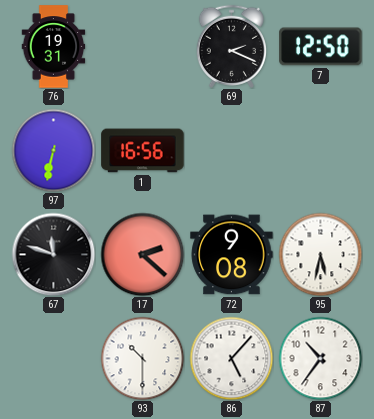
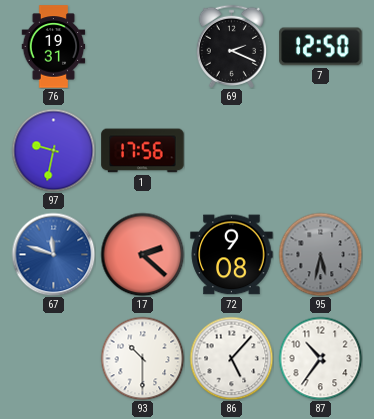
97: 6:32 -> 9:32
1: 16:56 -> 17:56
67 dial: black -> blue
95 dial: white -> grey
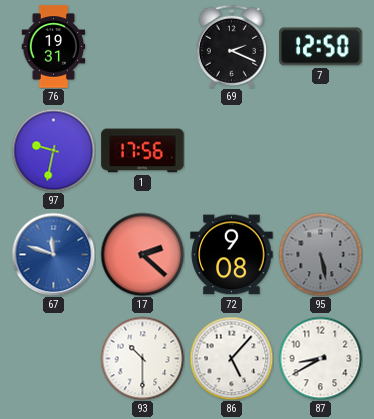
95: 5:32 -> 5:28
87: 10:36 -> 8:40
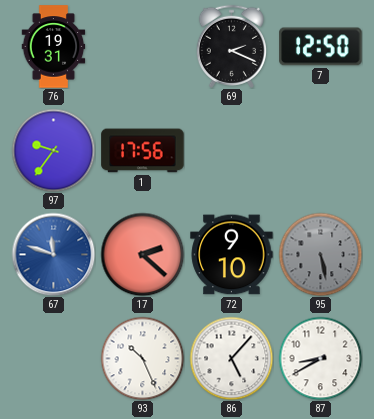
97: 9:32 -> 9:36
72: 9:08 -> 9:10
93: 10:30 -> 10:26
